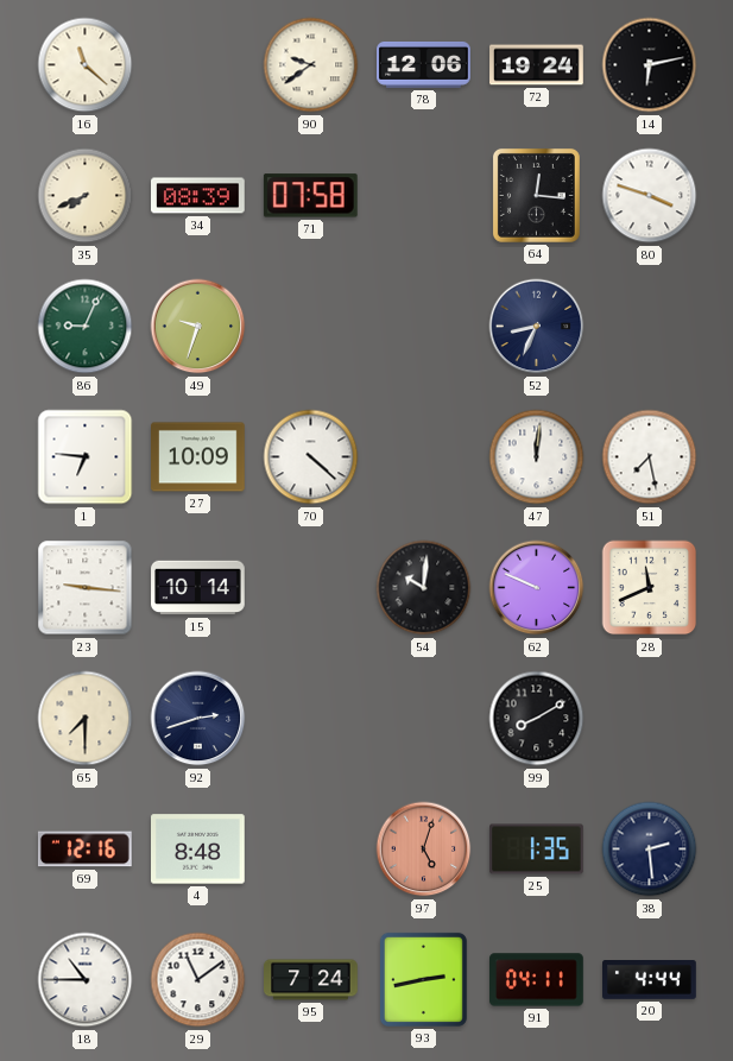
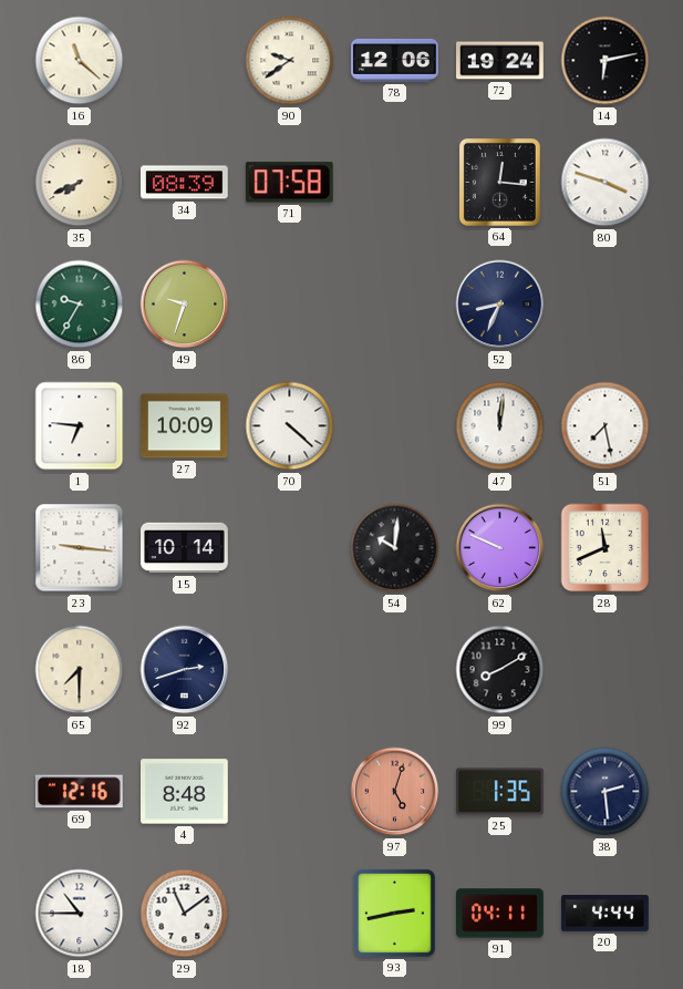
86: 9:04 -> 9:35
95: 7:24 -> none
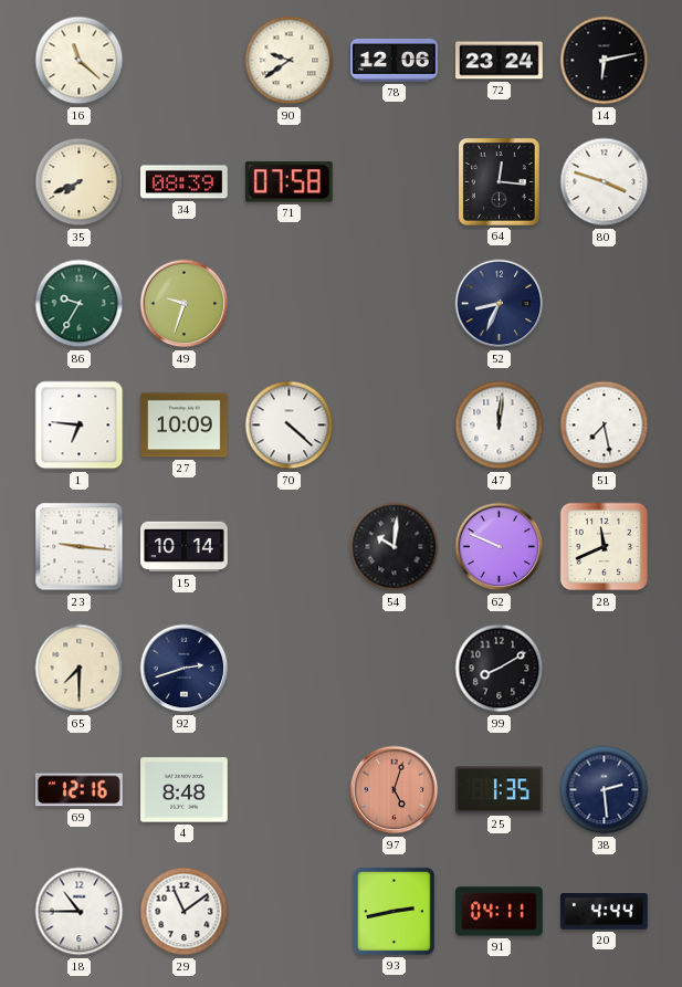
72: 19:24 -> 23:24
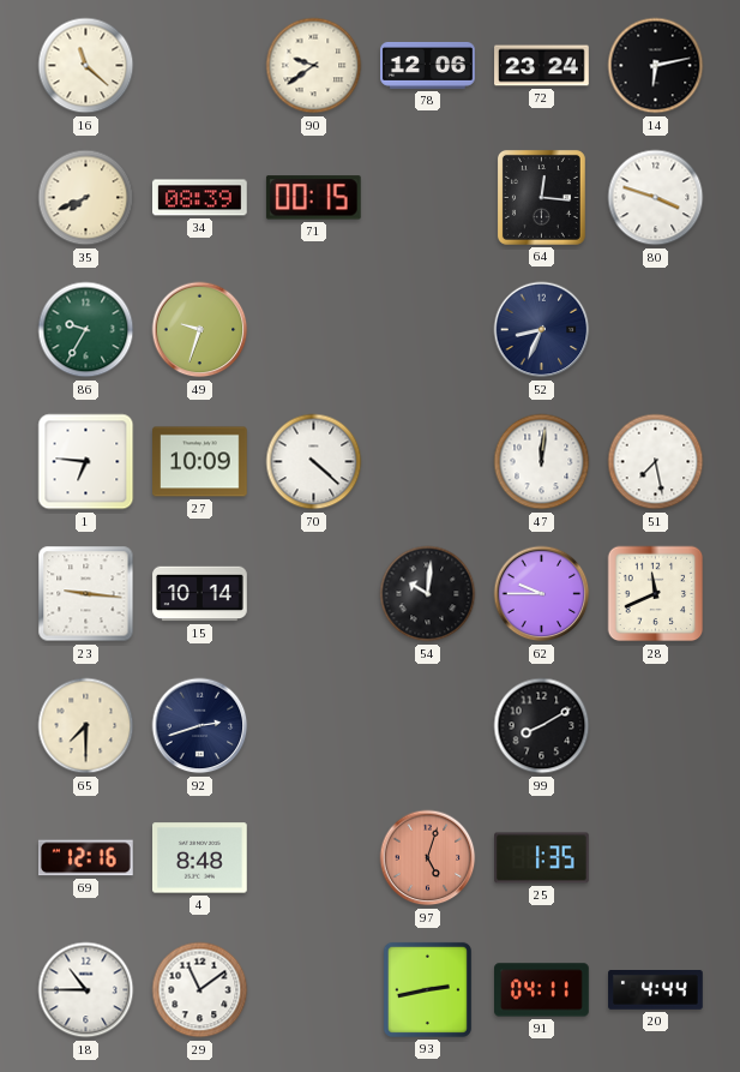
71: 07:58 -> 00:15
62: 9:49 -> 9:45
38: 2:29 -> none
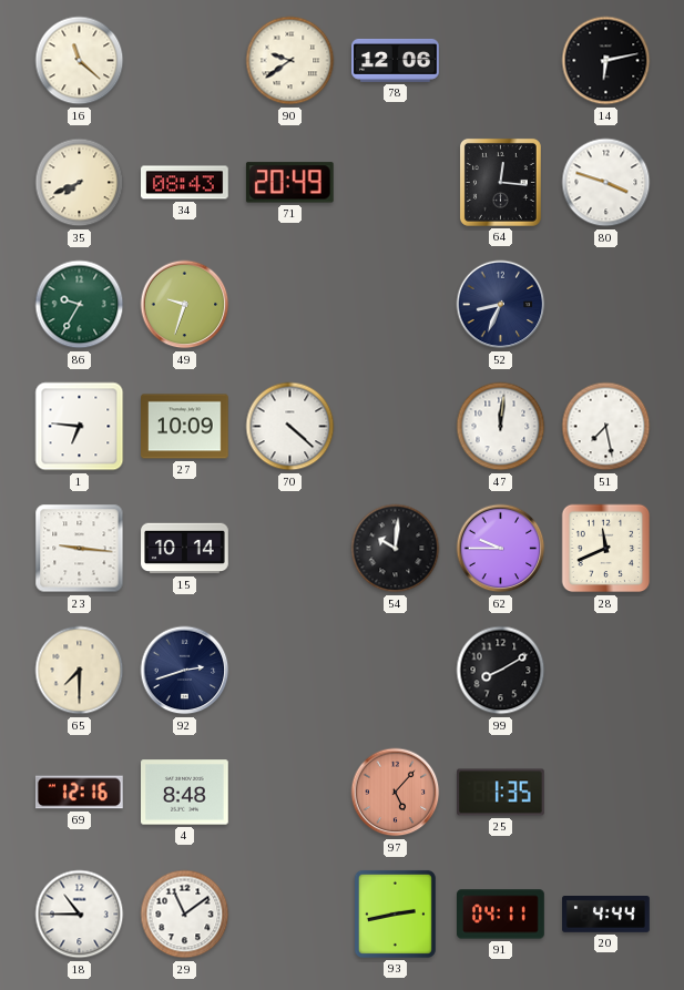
72: 23:24 -> none
34: 08:39 -> 08:43
71: 00:15 -> 20:49
97: 5:03 -> 5:07
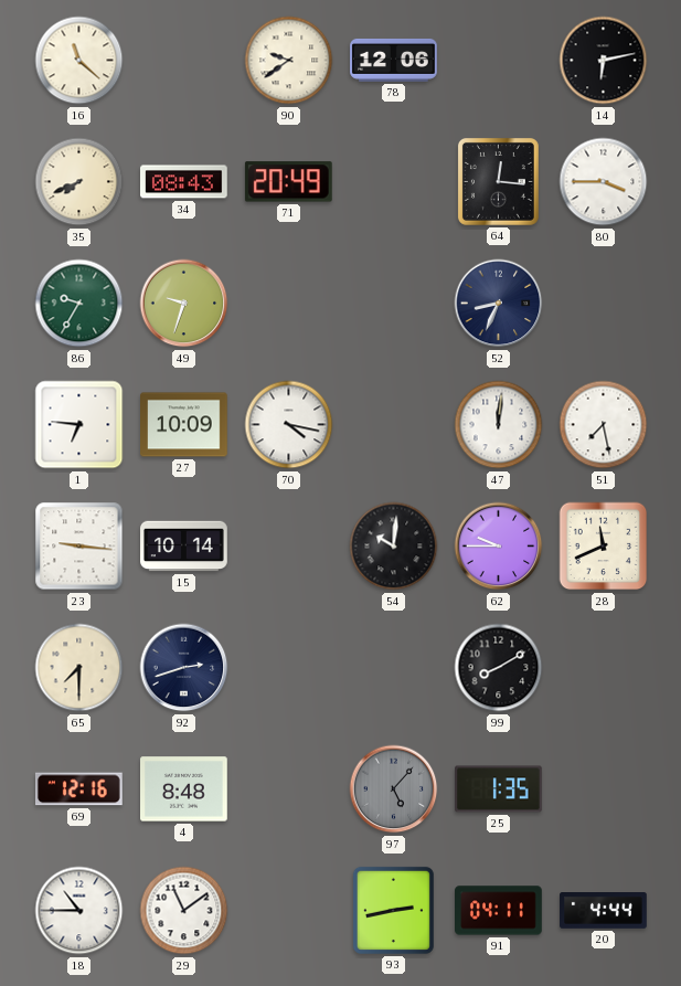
80: 3:48 -> 3:45
70: 4:22 -> 4:17
97 dial: salmon -> grey
